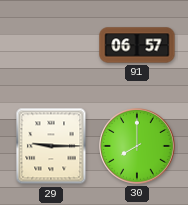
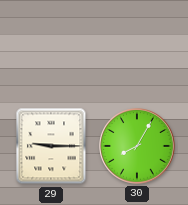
91: 06:57 -> none
30: 8:00 -> 8:05
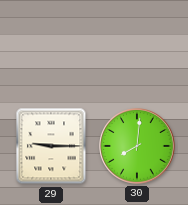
30: 8:05 -> 8:01
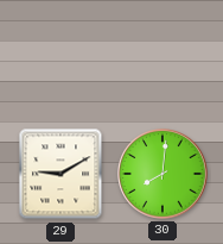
29: 9:15 -> 9:10
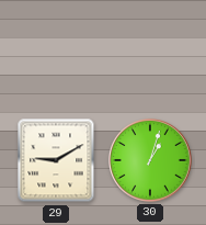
30: 8:01 -> 1:03
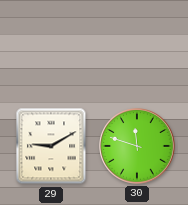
30: 1:03 -> 11:48
